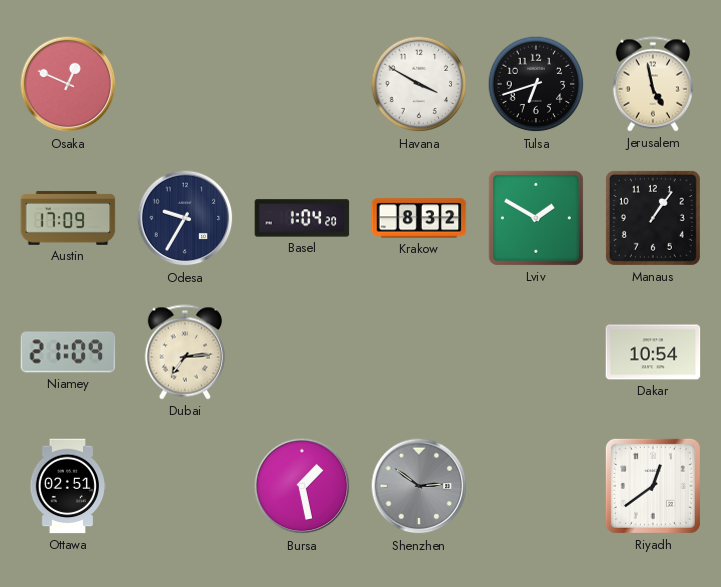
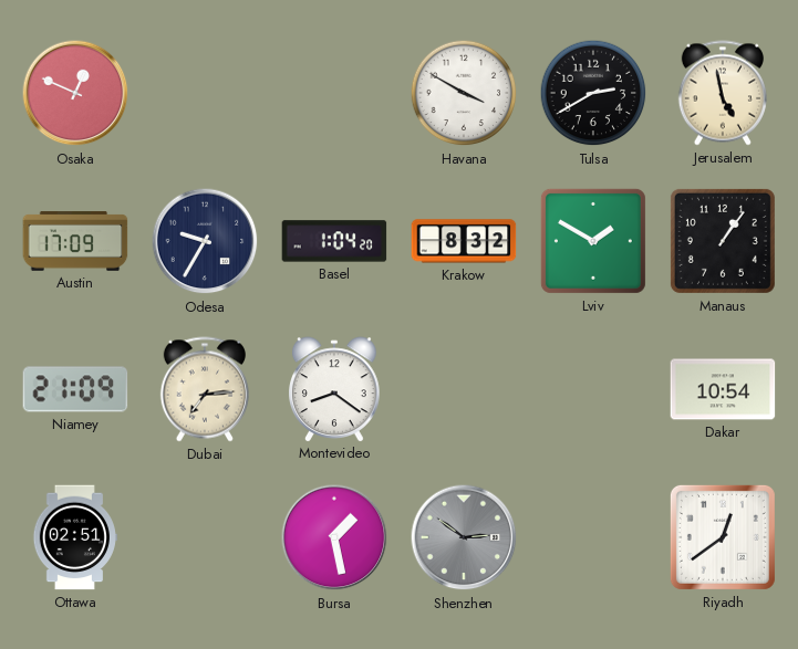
Tulsa: 6:42 -> 2:40
Montevideo: none -> 8:21
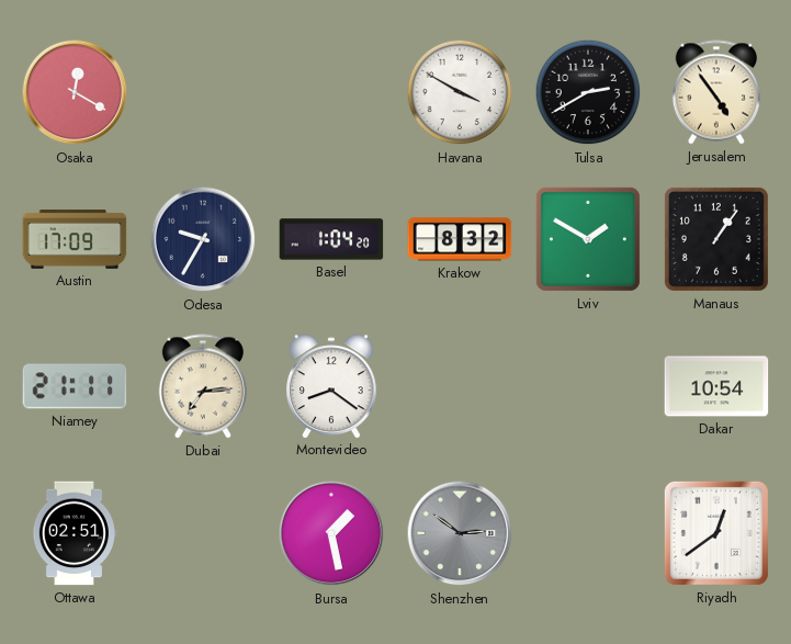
Osaka: 12:49 -> 12:20
Jerusalem: 4:58 -> 4:54
Niamey: 21:09 -> 21:11
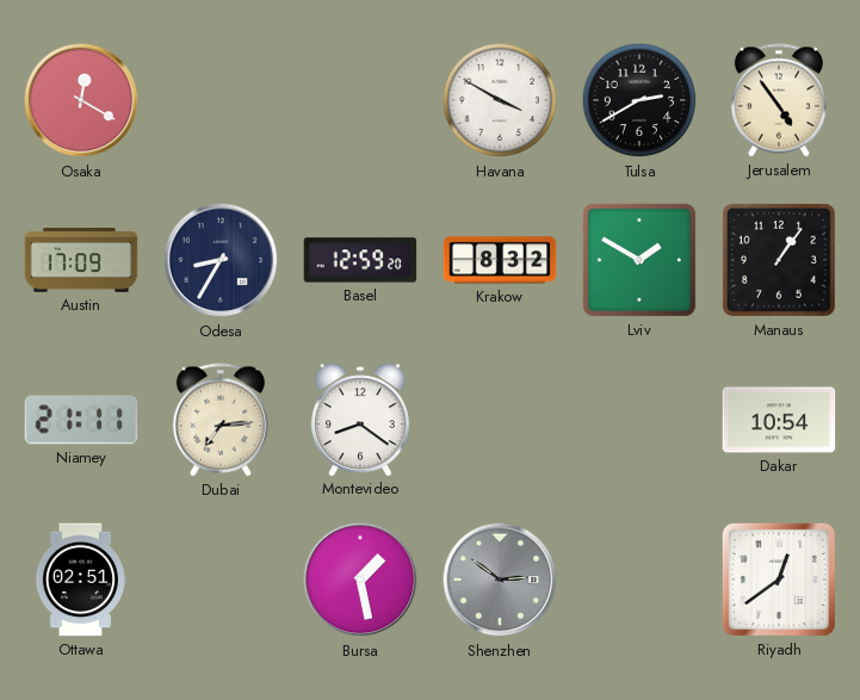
Odesa: 9:35 -> 8:35
Basel: 1:04 -> 12:59
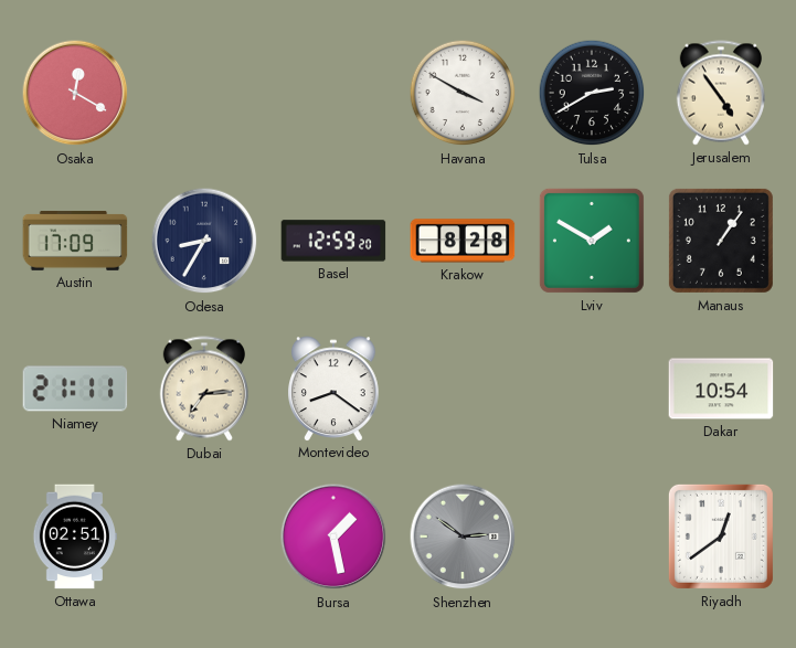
Krakow: 8:32 -> 8:28
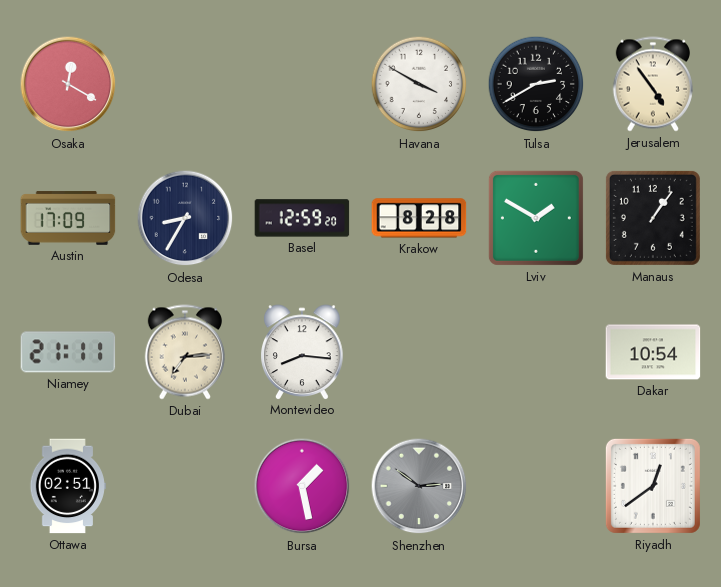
Montevideo: 8:21 -> 8:16
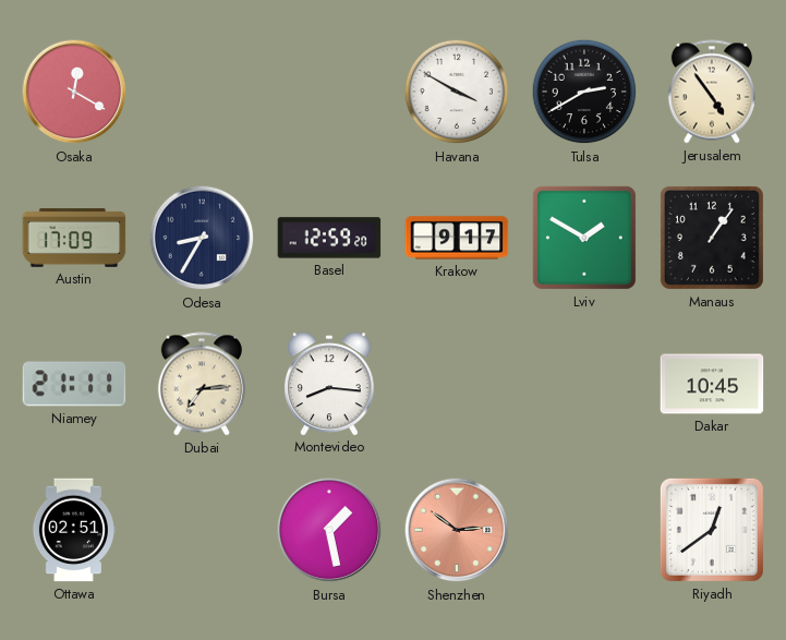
Krakow: 8:28 -> 9:17
Dakar: 10:54 -> 10:45
Shenzhen dial: grey -> salmon
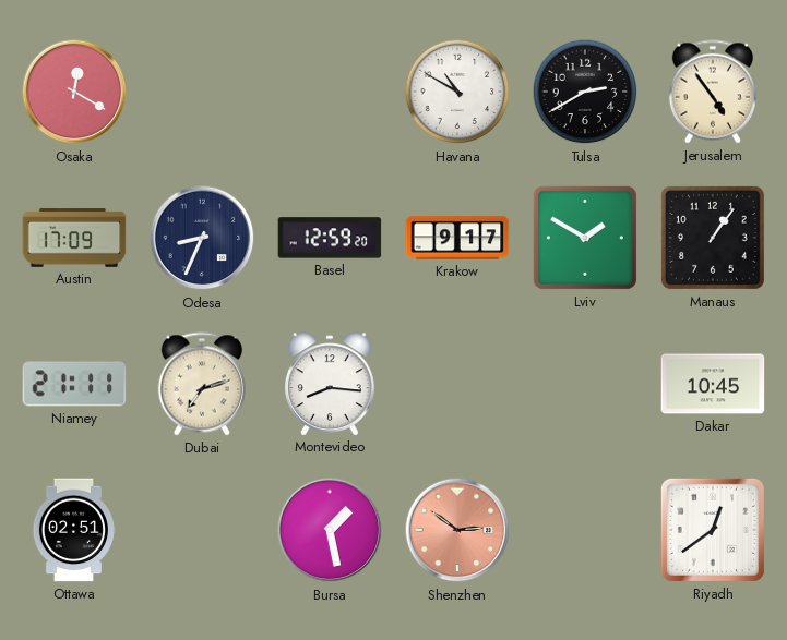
Havana: 3:50 -> 10:50
Odesa: 8:35 -> 8:34
Dubai: 7:14 -> 7:12
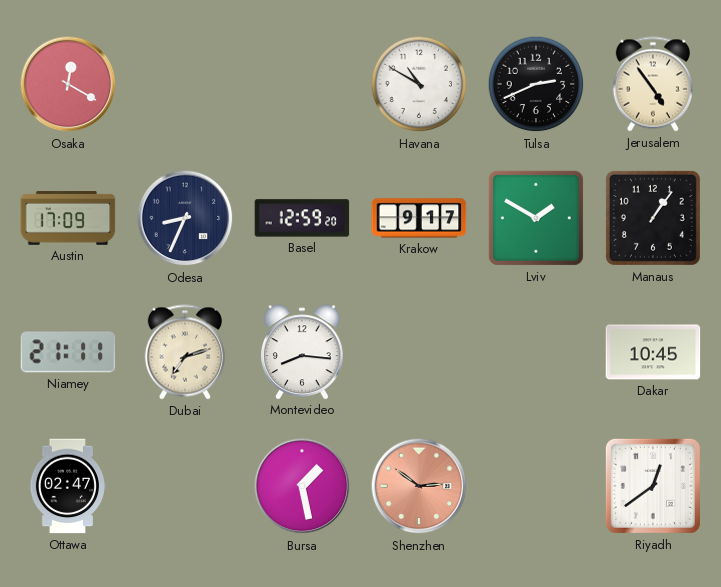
Tulsa: 2:40 -> 2:41
Ottawa: 02:51 -> 02:47
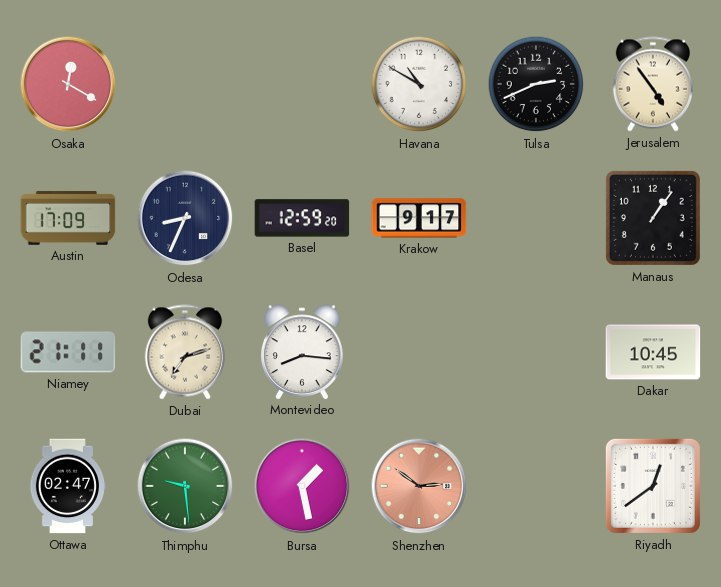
Lviv: 1:50 -> none
Thimphu: none -> 9:29
